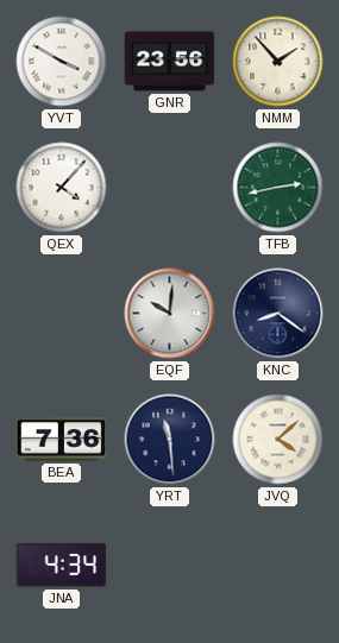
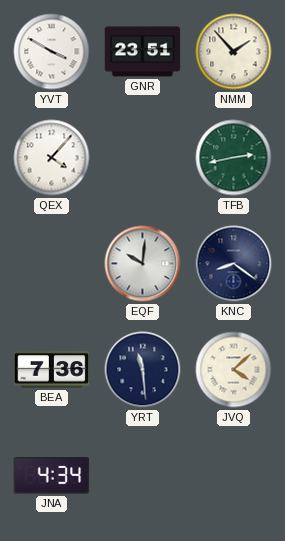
GNR: 23:56 -> 23:51
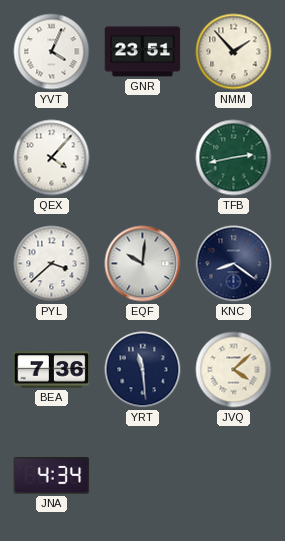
YVT: 3:50 -> 4:04
PYL: none -> 3:38
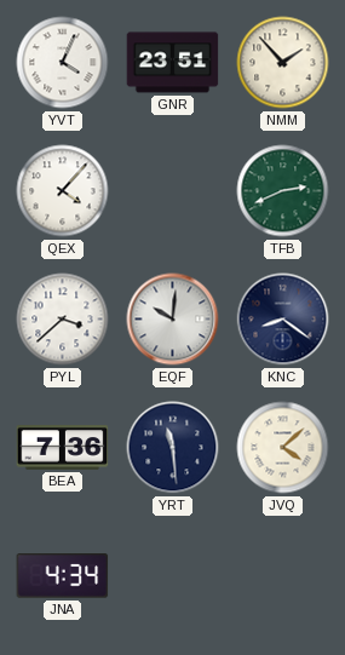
TFB: 2:43 -> 2:41
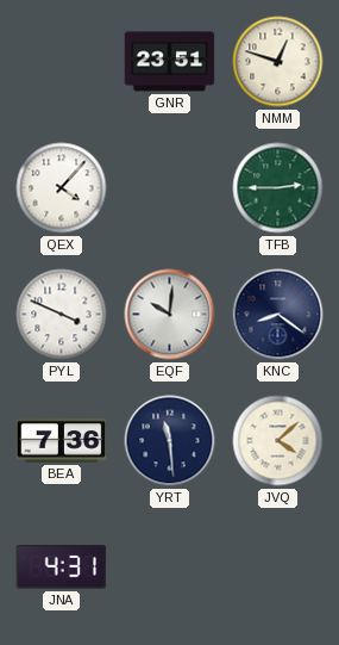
YVT: 4:04 -> none
NMM: 1:53 -> 12:48
TFB: 2:41 -> 2:45
PYL: 3:38 -> 3:49
JNA: 4:34 -> 4:31
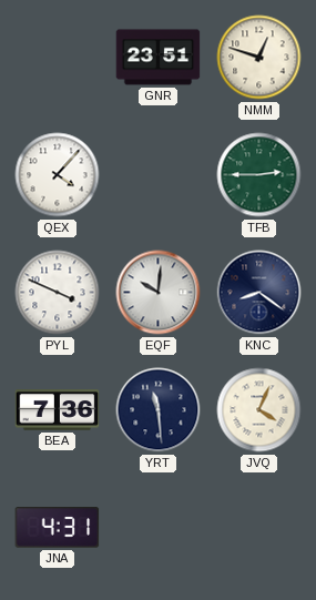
JVQ: 4:08 -> 4:04
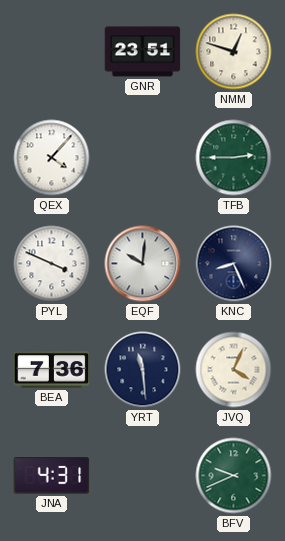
KNC: 8:21 -> 8:26
BFV: none -> 9:41
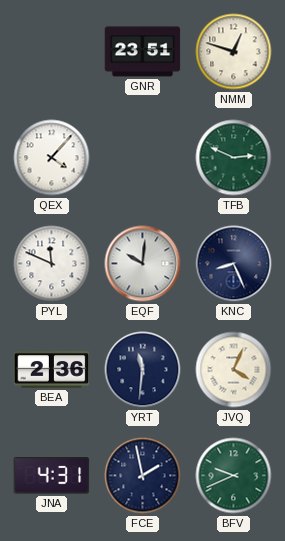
TFB: 2:45 -> 2:49
PYL: 3:49 -> 11:49
BEA: 7:36 -> 2:36
YRT: 11:29 -> 11:31
FCE: none -> 1:58
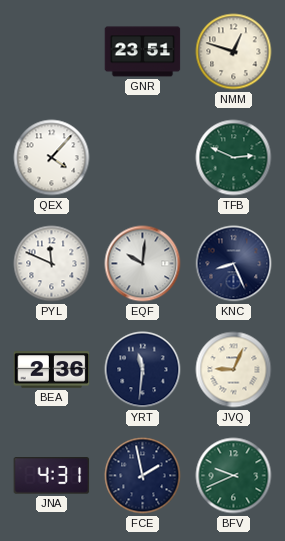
JVQ: 4:04 -> 9:04
